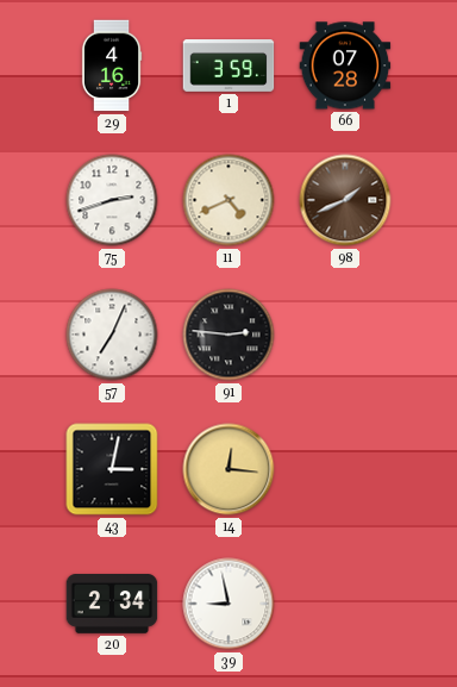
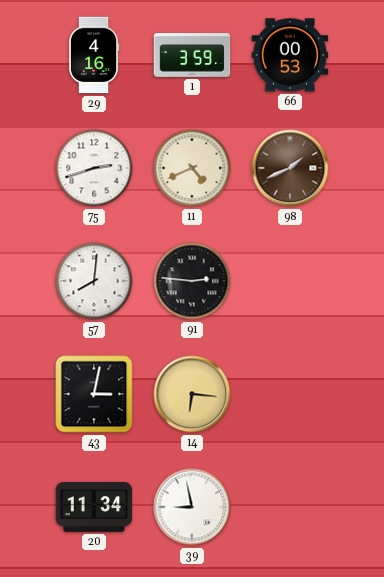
66: 07:28 -> 00:53
57: 7:04 -> 8:01
14: 12:16 -> 6:16
20: 2:34 -> 11:34
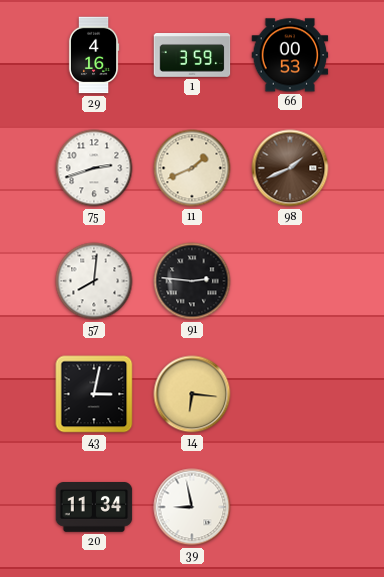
11: 4:41 -> 1:41
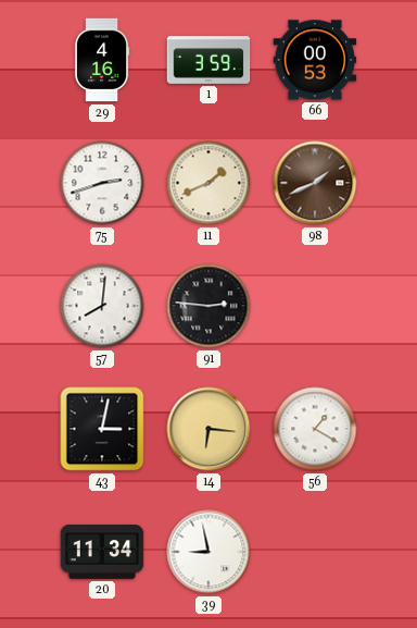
56: none -> 1:20
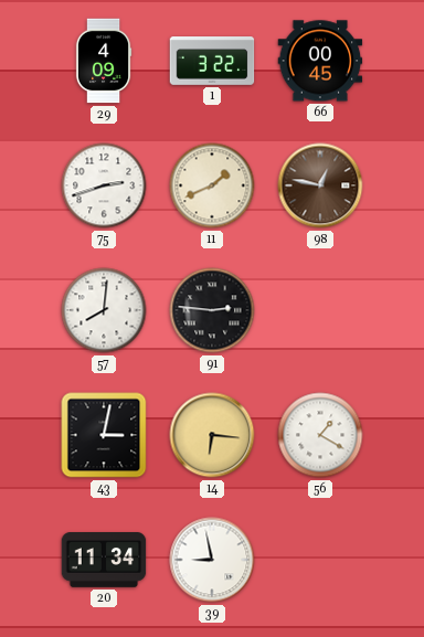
29: 4:16 -> 4:09
1: 3:59 -> 3:22
66: 00:53 -> 00:45
98: 1:41 -> 12:47
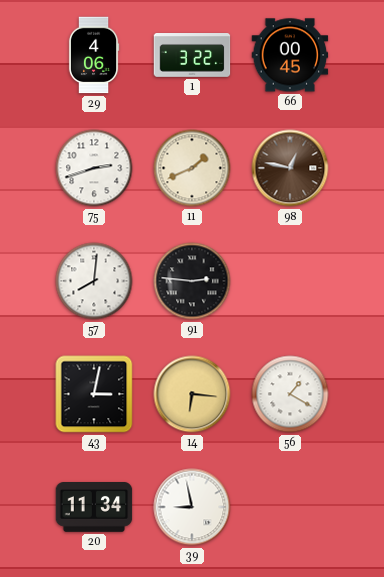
29: 4:09 -> 4:06
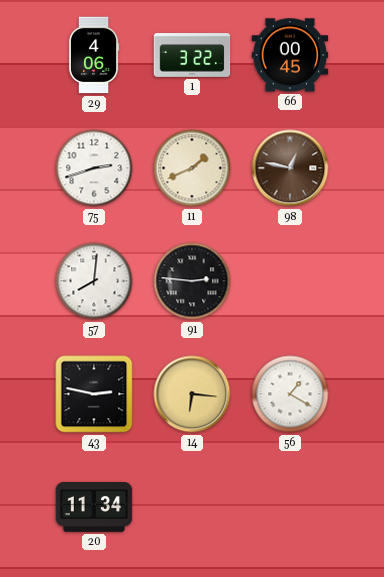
43: 3:02 -> 2:47
39: 8:58 -> none
